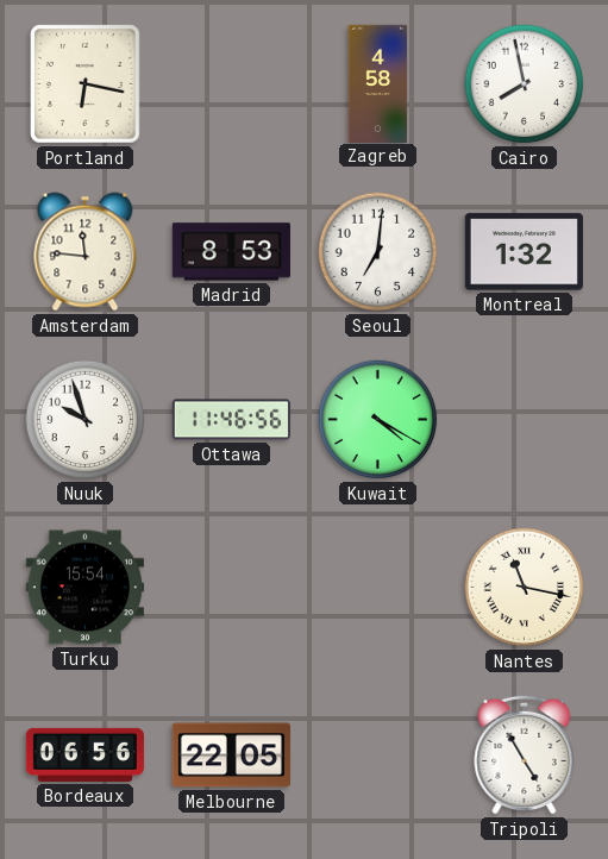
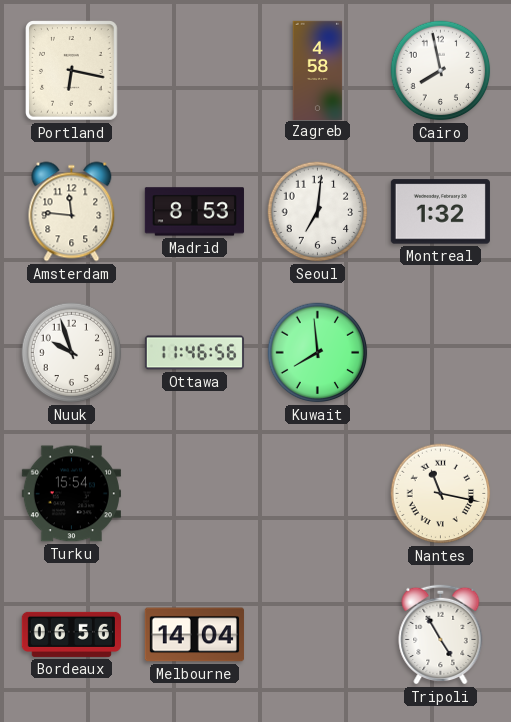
Kuwait: 4:20 -> 7:59
Melbourne: 22:05 -> 14:04
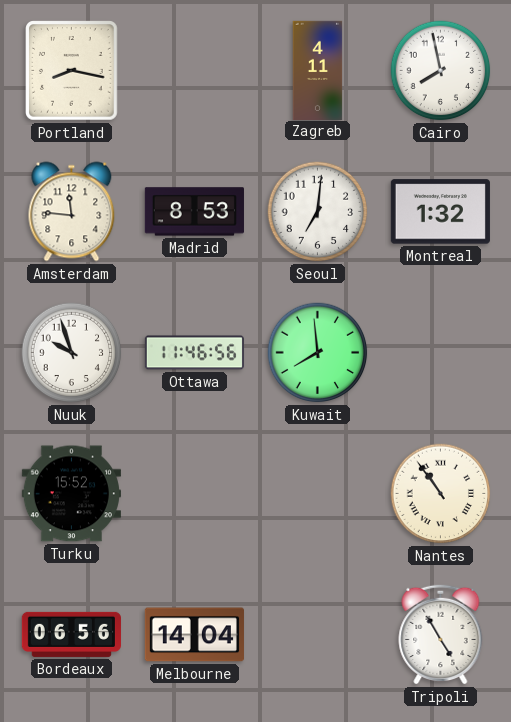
Portland: 6:17 -> 8:17
Zagreb: 4:58 -> 4:11
Turku: 15:54 -> 15:52
Nantes: 11:17 -> 10:54
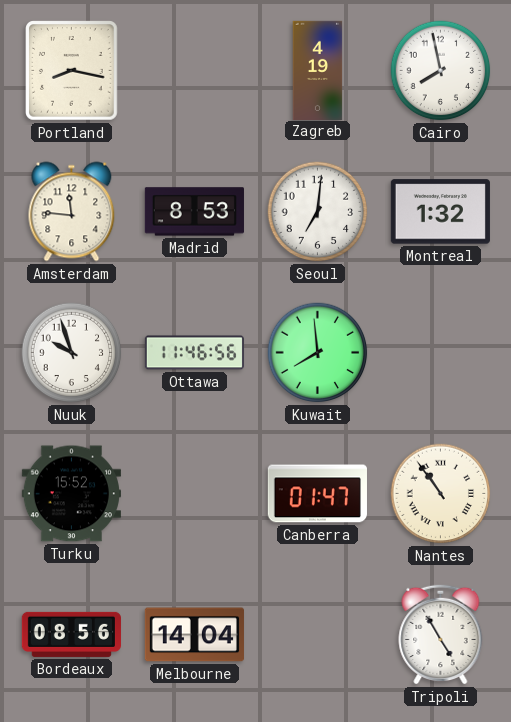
Zagreb: 4:11 -> 4:19
Canberra: none -> 01:47
Bordeaux: 06:56 -> 08:56
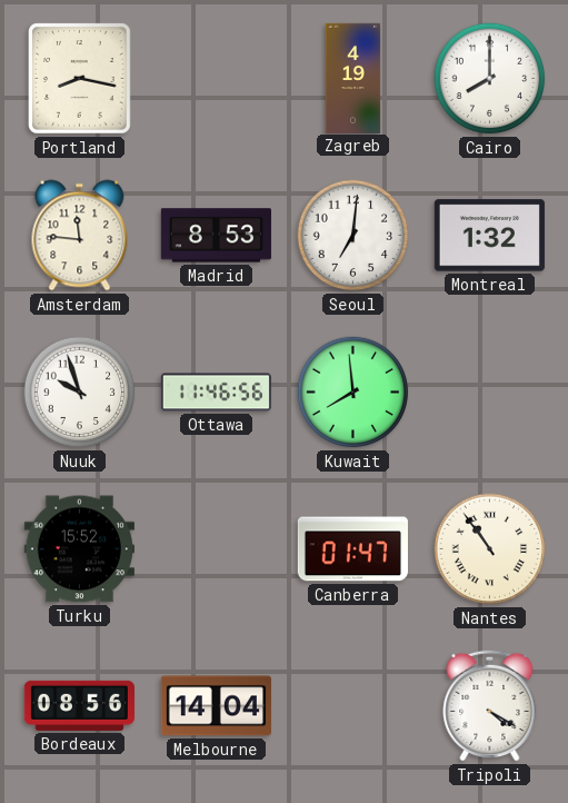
Cairo: 7:58 -> 8:00
Tripoli: 4:55 -> 4:20
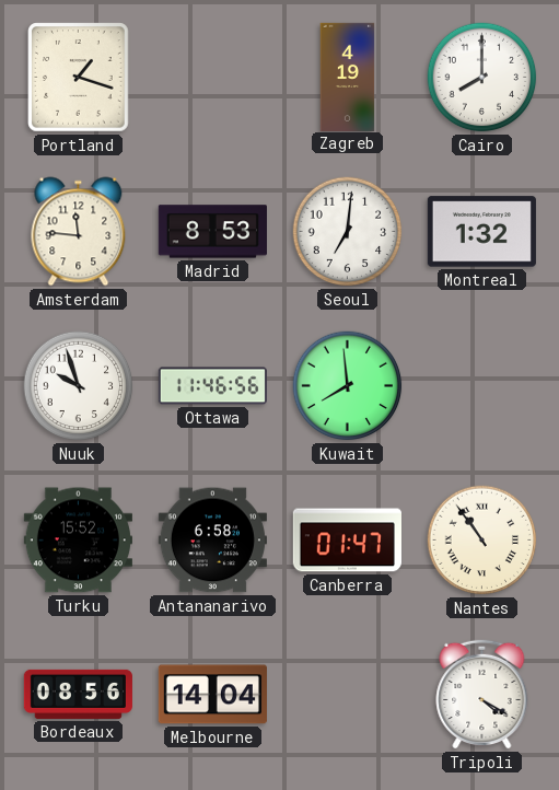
Portland: 8:17 -> 1:18
Antananarivo: none -> 6:58
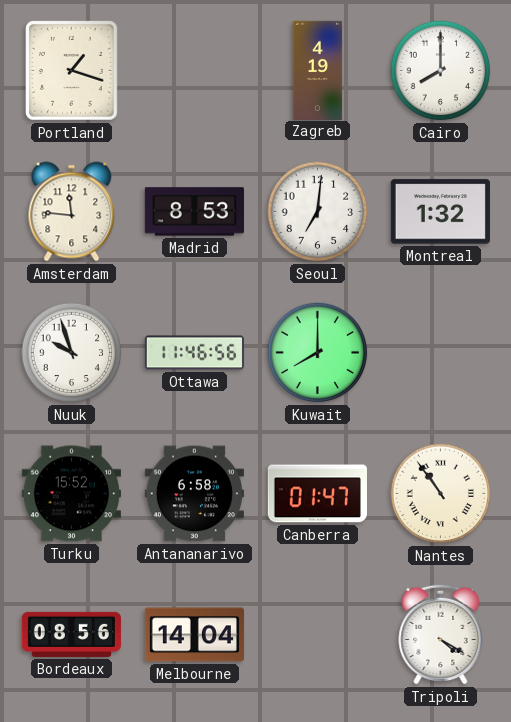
Kuwait: 7:59 -> 8:00
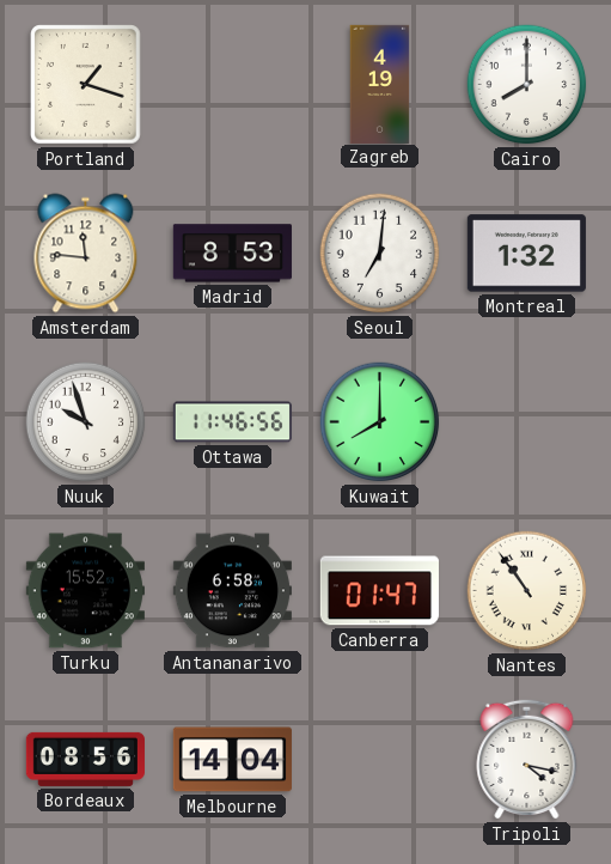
Tripoli: 4:20 -> 4:17
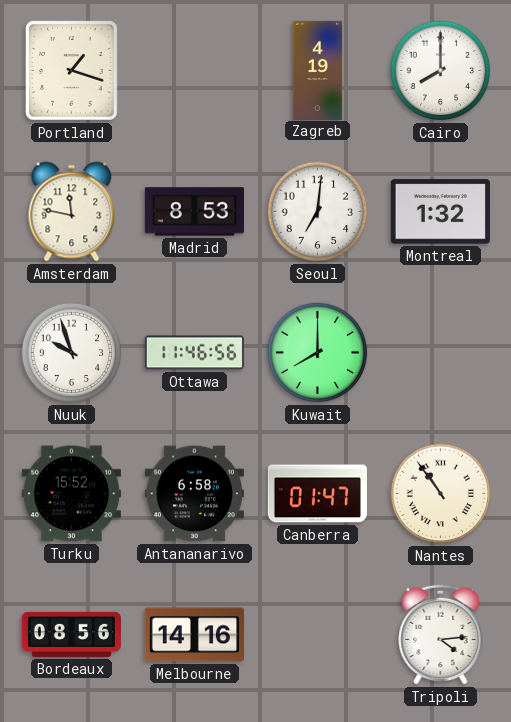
Amsterdam: 11:46 -> 11:47
Melbourne: 14:04 -> 14:16
Tripoli: 4:17 -> 4:14
